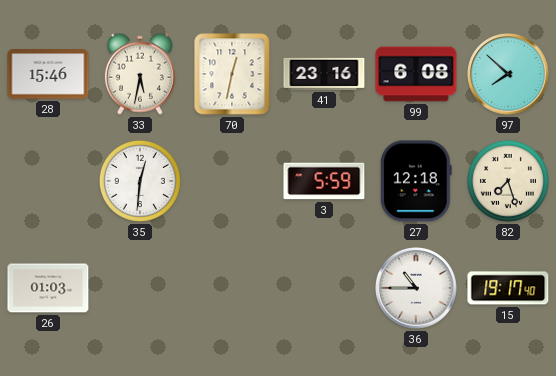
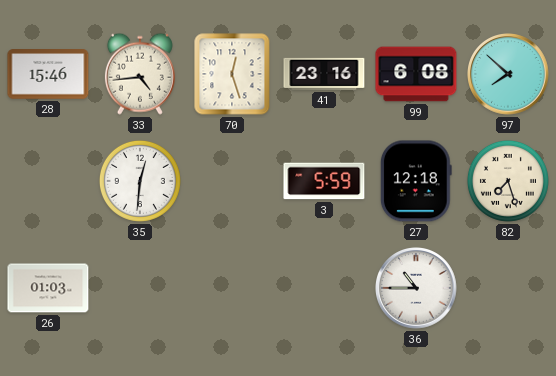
33: 5:32 -> 4:44
70: 12:32 -> 12:27
15: 19:17 -> none
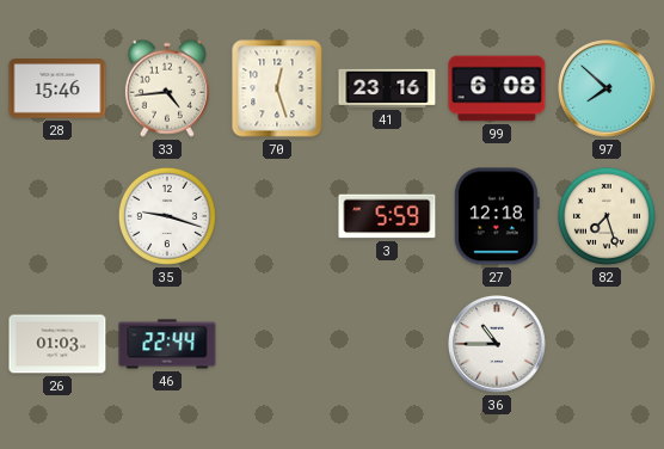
35: 12:31 -> 9:18
46: none -> 22:44
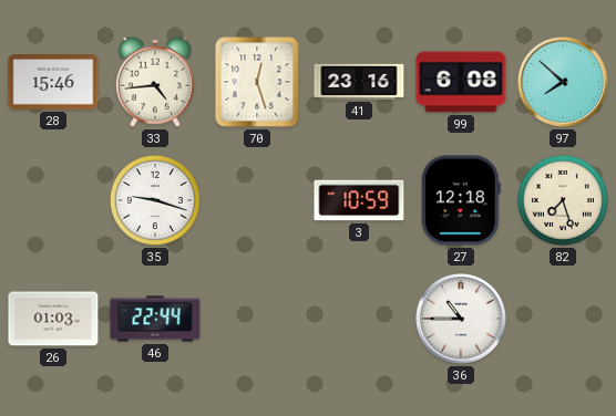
3: 5:59 -> 10:59
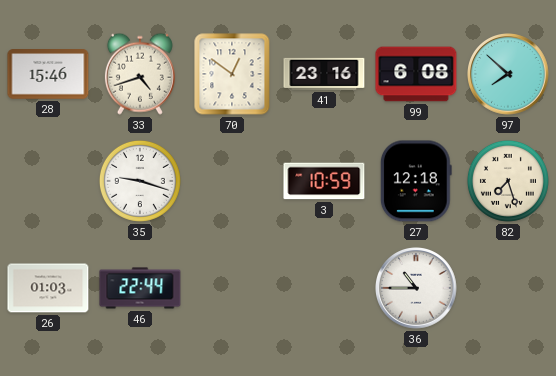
33: 4:44 -> 4:42
70: 12:27 -> 12:51
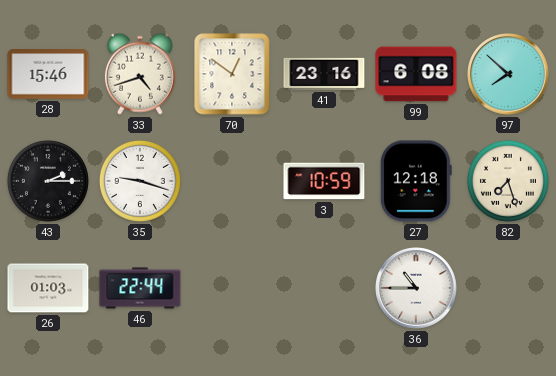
43: none -> 2:15
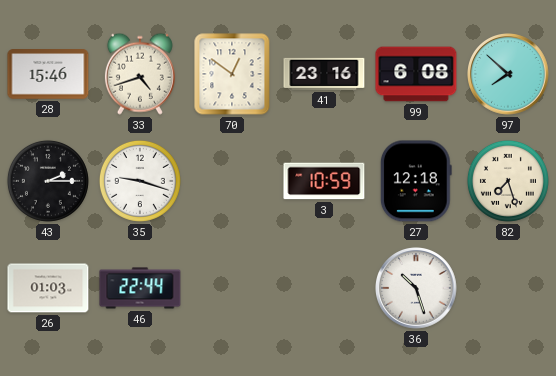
36: 10:45 -> 10:27
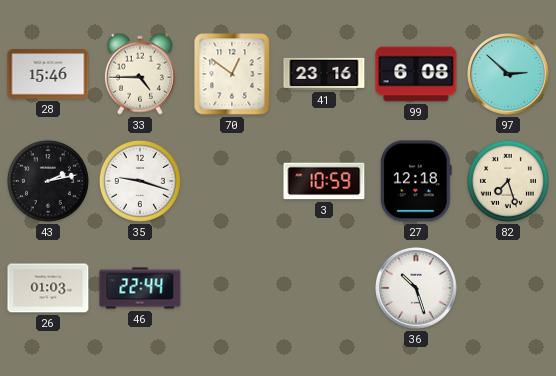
33: 4:42 -> 4:45
97: 7:52 -> 2:52
43: 2:15 -> 2:13
